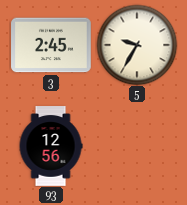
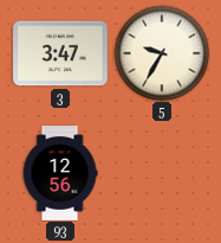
3: 2:45 -> 3:47
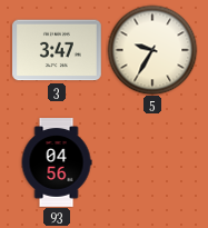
93: 12:56 -> 04:56
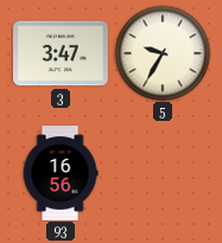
93: 04:56 -> 16:56
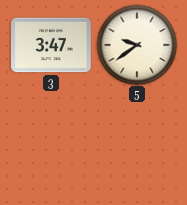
5: 9:35 -> 9:39
93: 16:56 -> none
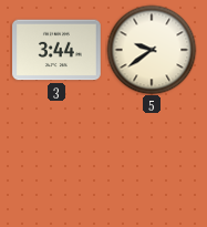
3: 3:47 -> 3:44
